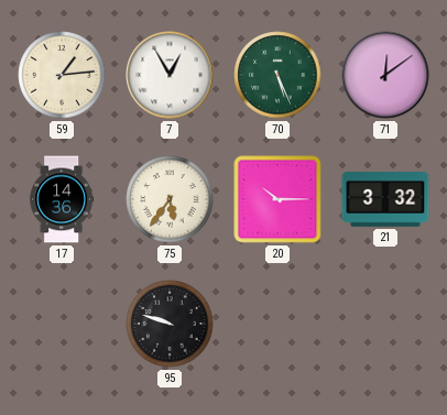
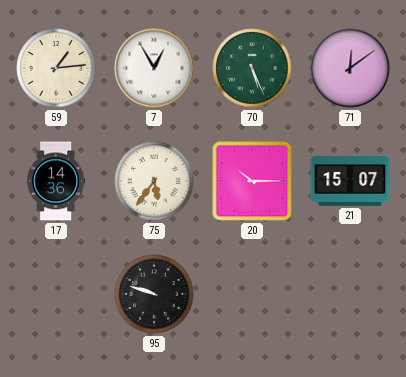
21: 3:32 -> 15:07
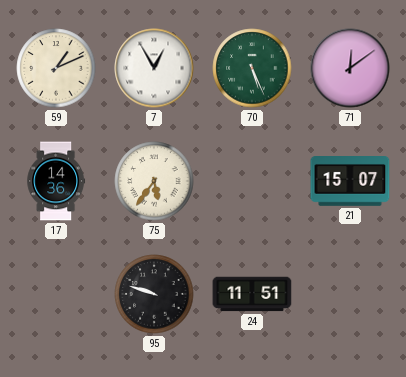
59: 1:14 -> 1:11
20: 10:15 -> none
24: none -> 11:51
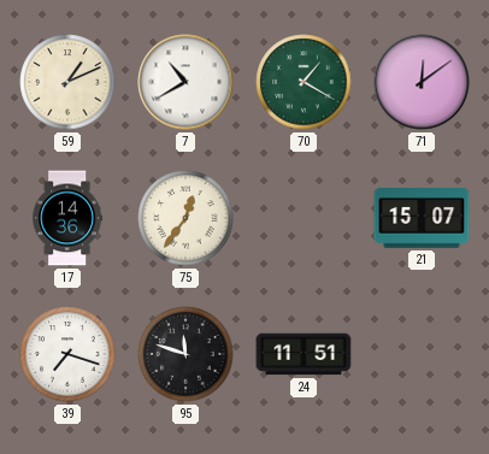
7: 12:55 -> 10:40
70: 5:26 -> 1:20
75: 5:36 -> 12:36
39: none -> 7:18
95: 9:48 -> 11:48
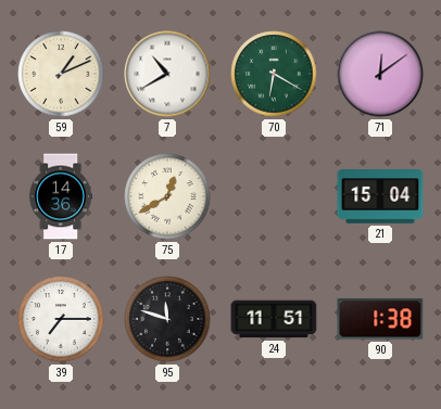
70: 1:20 -> 6:20
75: 12:36 -> 12:40
21: 15:07 -> 15:04
39: 7:18 -> 7:15
90: none -> 1:38
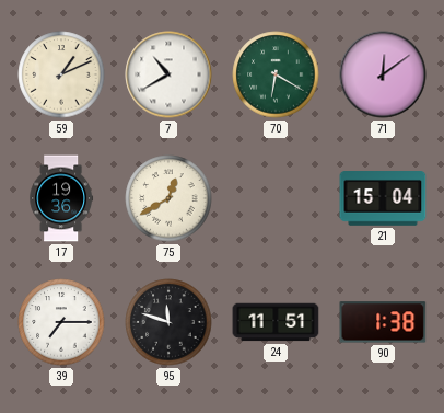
17: 14:36 -> 19:36
